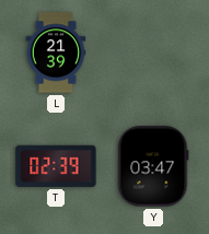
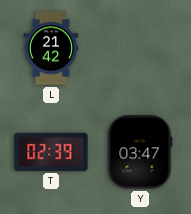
L: 21:39 -> 21:42
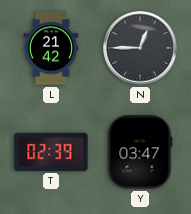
N: none -> 12:45
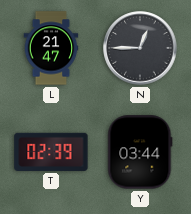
L: 21:42 -> 21:47
Y: 03:47 -> 03:44
